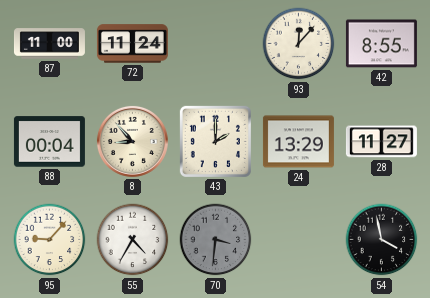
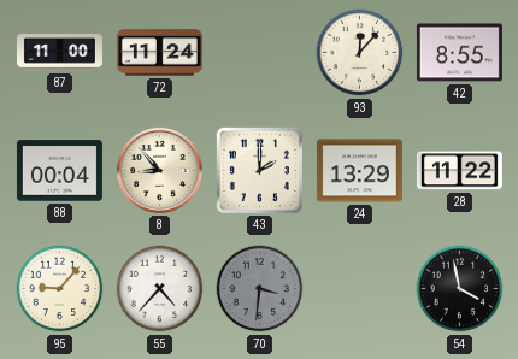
28: 11:27 -> 11:22
55: 4:35 -> 4:37
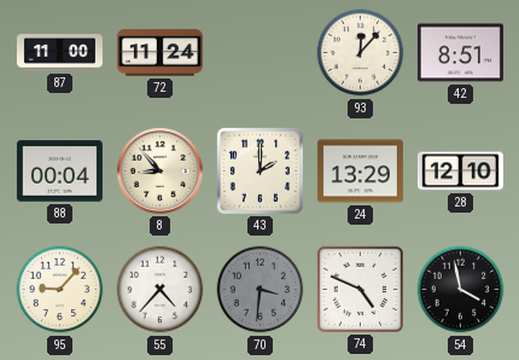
42: 8:55 -> 8:51
28: 11:22 -> 12:10
74: none -> 4:49
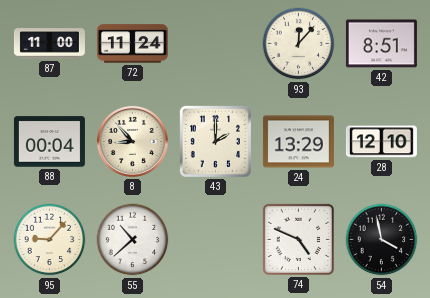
55: 4:37 -> 10:38
70: 3:31 -> none
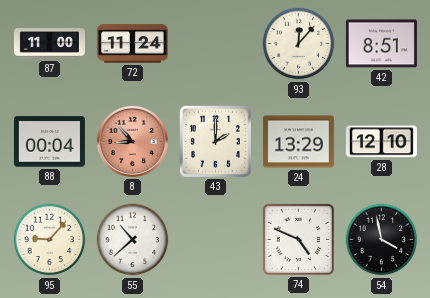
8 dial: cream -> salmon
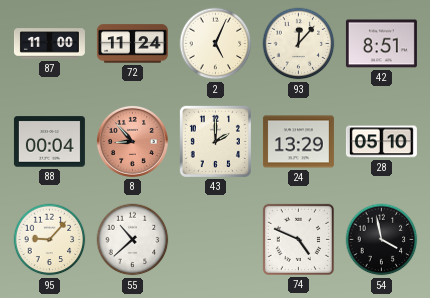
2: none -> 5:04
28: 12:10 -> 05:10
